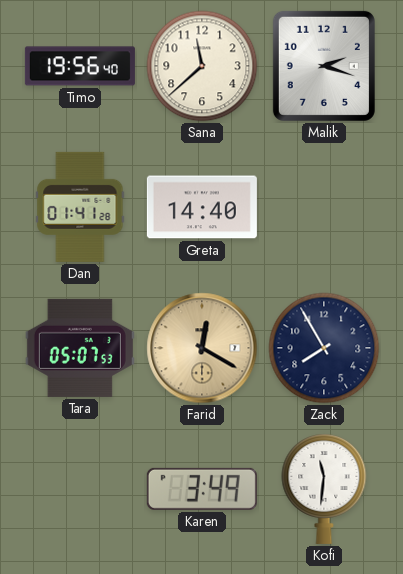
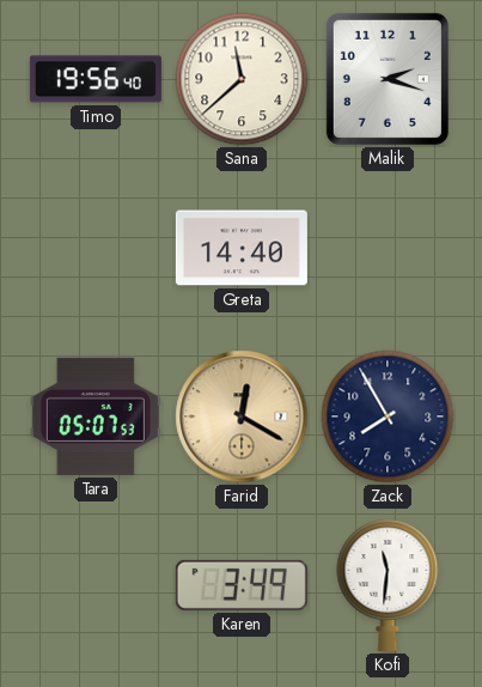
Dan: 01:41 -> none
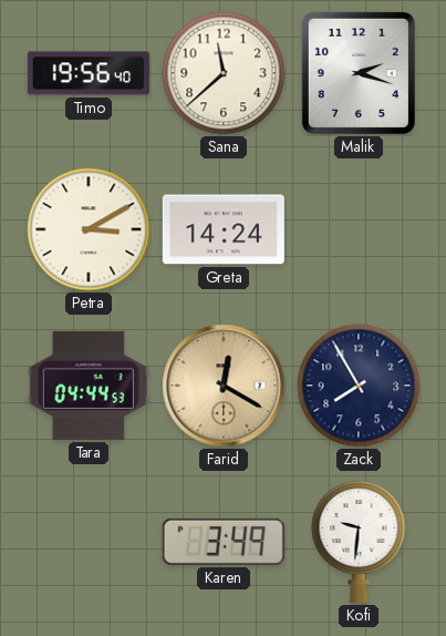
Petra: none -> 3:10
Greta: 14:40 -> 14:24
Tara: 05:07 -> 04:44
Kofi: 11:31 -> 9:31
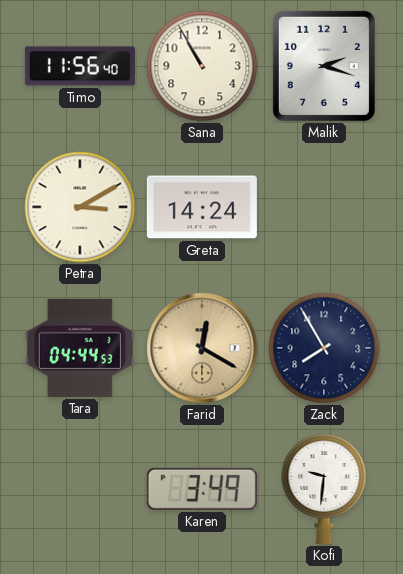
Timo: 19:56 -> 11:56
Sana: 11:38 -> 10:55
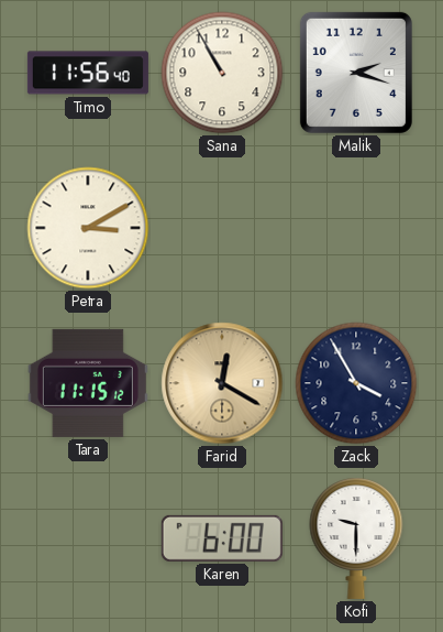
Greta: 14:24 -> none
Tara: 04:44 -> 11:15
Zack: 7:55 -> 3:55
Karen: 3:49 -> 6:00
Kofi: 9:31 -> 9:30
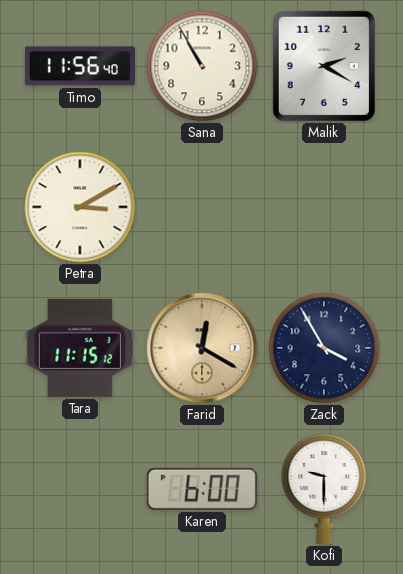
Malik: 2:18 -> 2:20
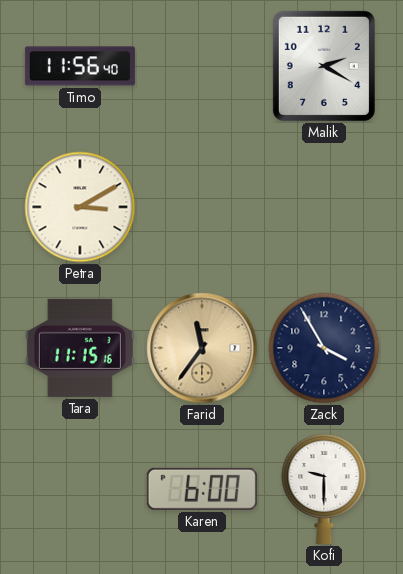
Sana: 10:55 -> none
Tara: 11:15:12 -> 11:15:16
Farid: 12:20 -> 11:36
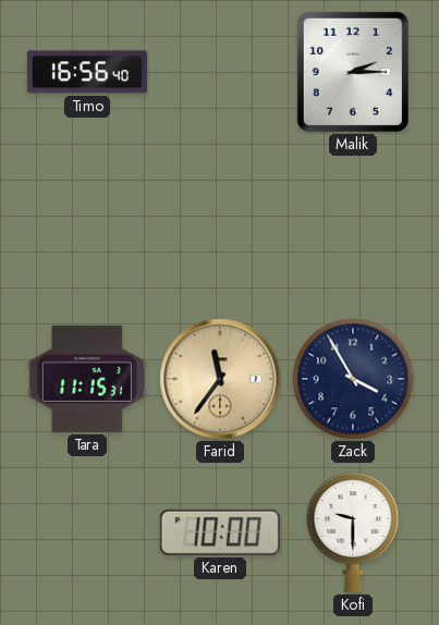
Timo: 11:56 -> 16:56
Malik: 2:20 -> 2:15
Petra: 3:10 -> none
Tara: 11:15:16 -> 11:15:31
Karen: 6:00 -> 10:00
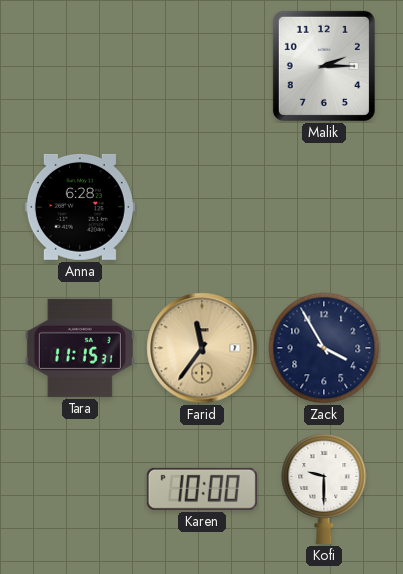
Timo: 16:56 -> none
Anna: none -> 6:28
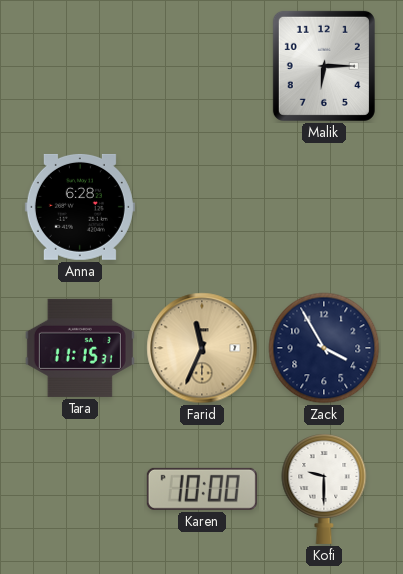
Malik: 2:15 -> 6:15
Farid: 11:36 -> 11:34
